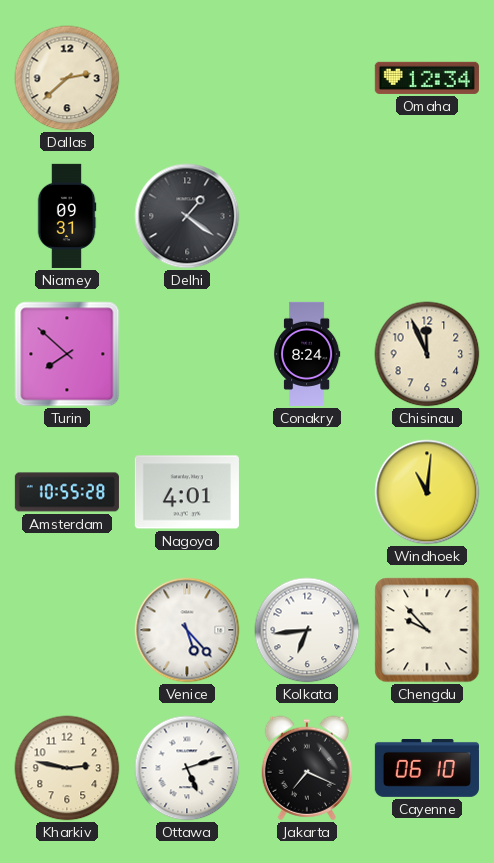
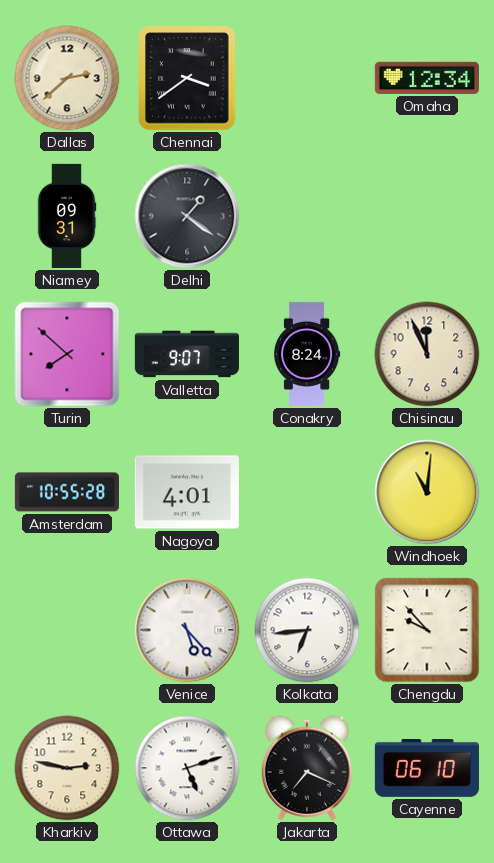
Chennai: none -> 3:39
Valletta: none -> 9:07
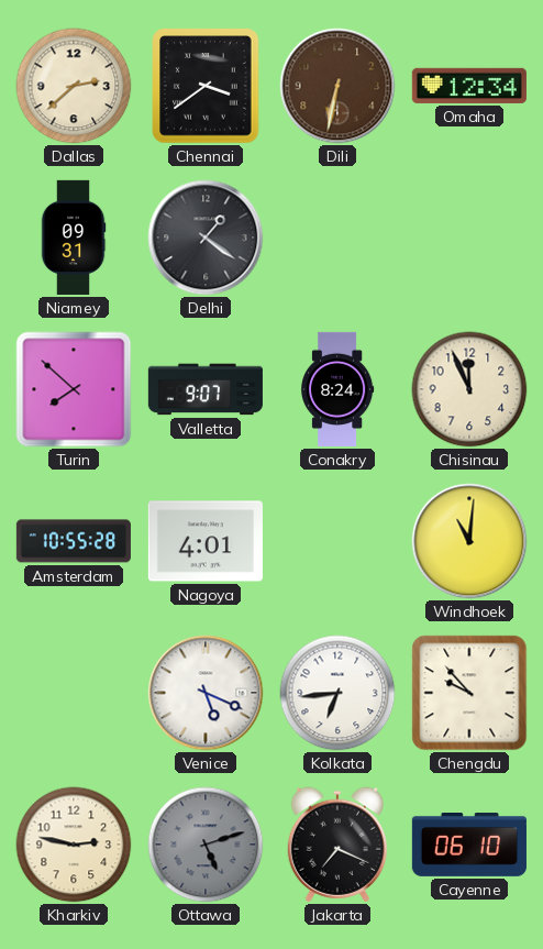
Dili: none -> 6:32
Venice: 5:23 -> 5:19
Ottawa dial: white -> grey
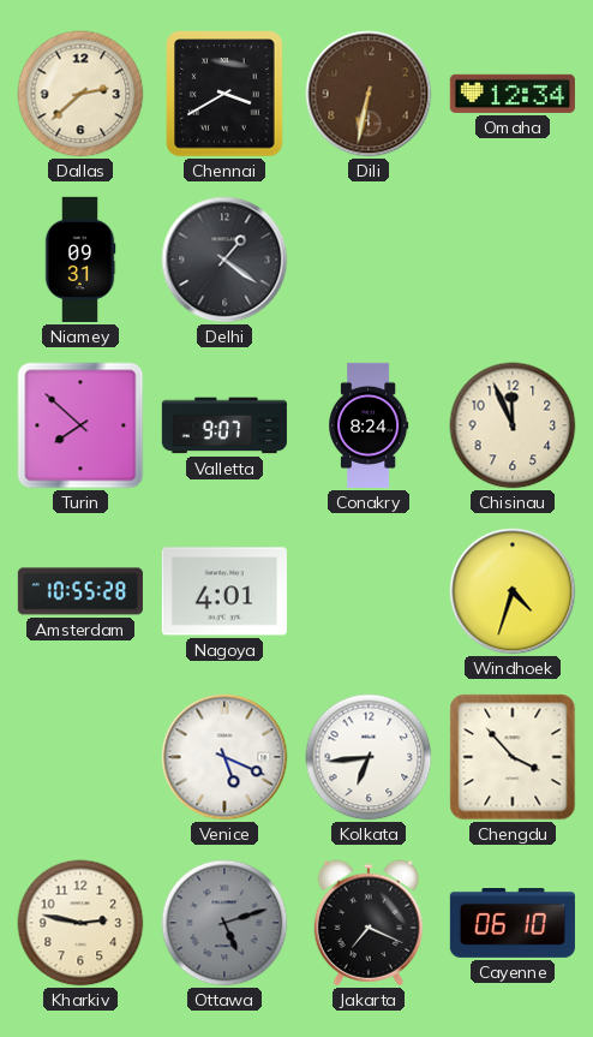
Chennai: 3:39 -> 3:40
Windhoek: 11:01 -> 4:33
Chengdu: 9:53 -> 3:53
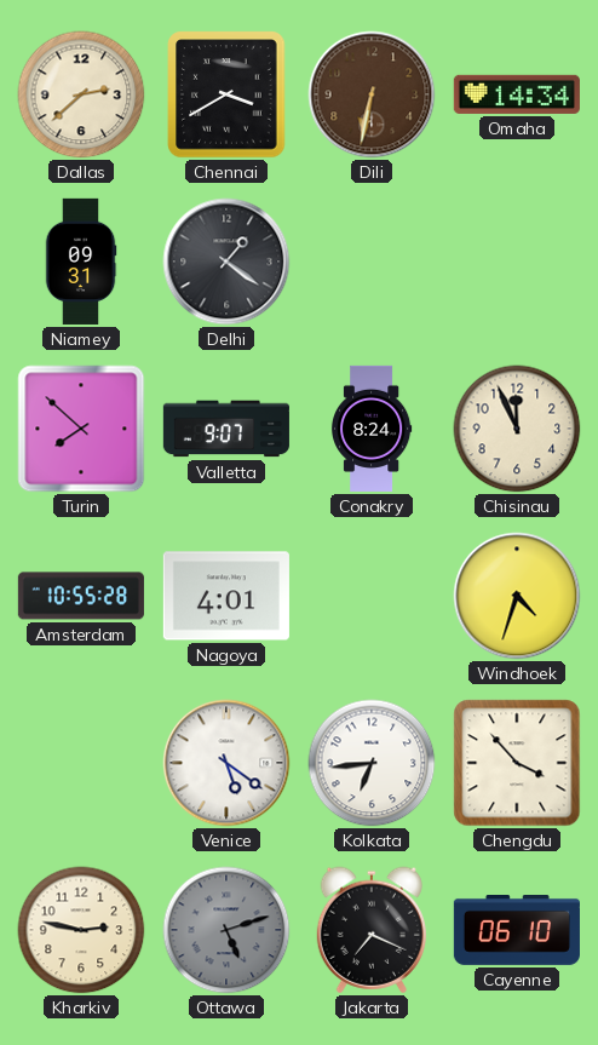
Omaha: 12:34 -> 14:34
Venice: 5:19 -> 5:21
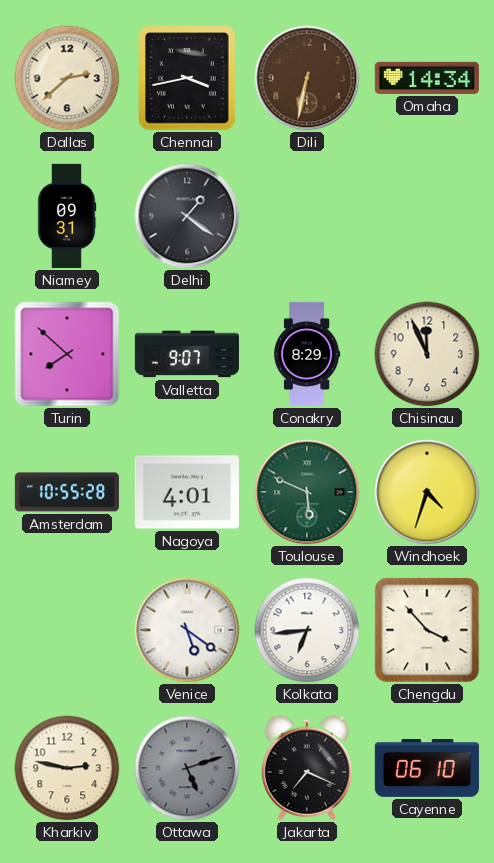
Chennai: 3:40 -> 3:43
Conakry: 8:24 -> 8:29
Toulouse: none -> 5:49
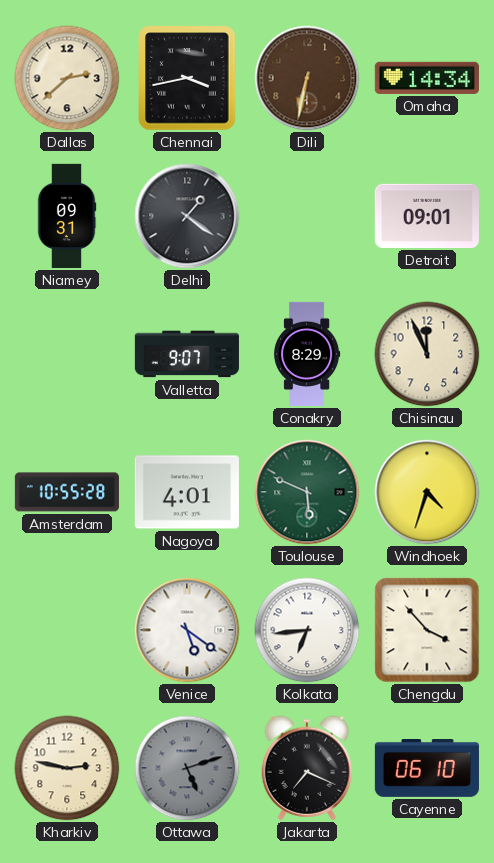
Detroit: none -> 09:01
Turin: 7:52 -> none
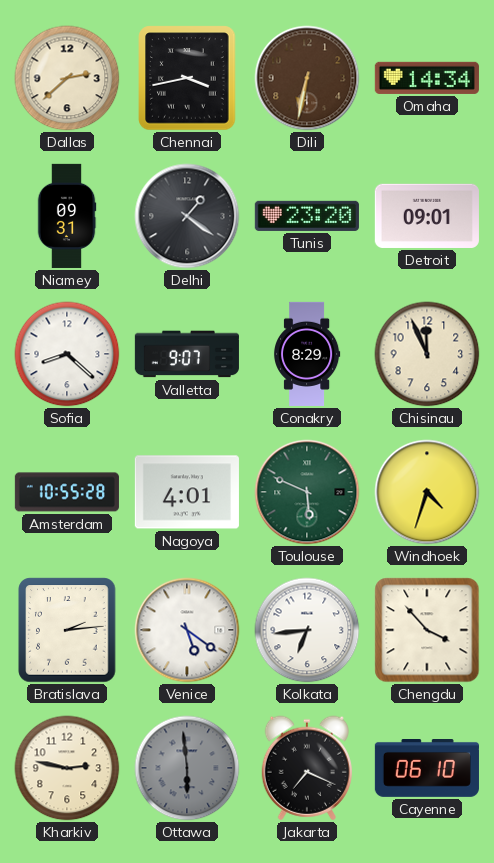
Tunis: none -> 23:20
Sofia: none -> 8:22
Bratislava: none -> 2:14
Ottawa: 5:12 -> 5:59
